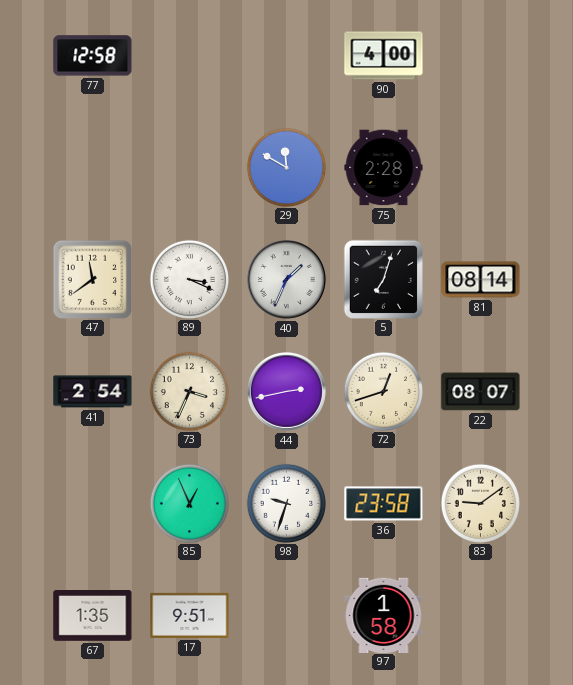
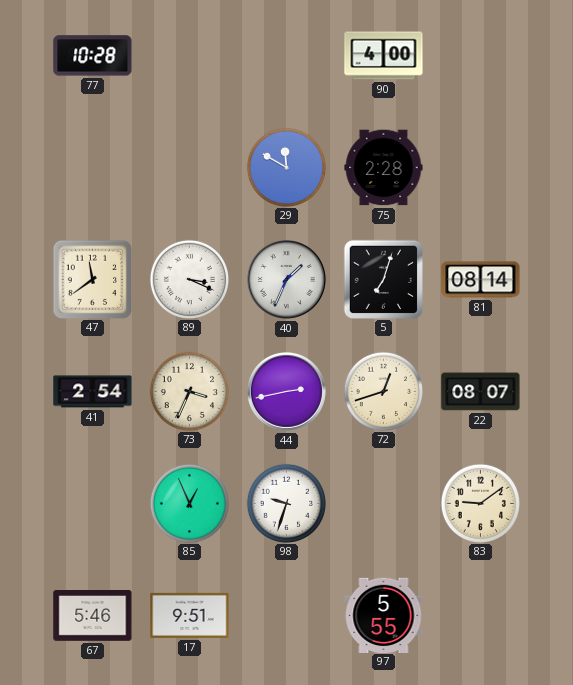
77: 12:58 -> 10:28
36: 23:58 -> none
67: 1:35 -> 5:46
97: 1:58 -> 5:55
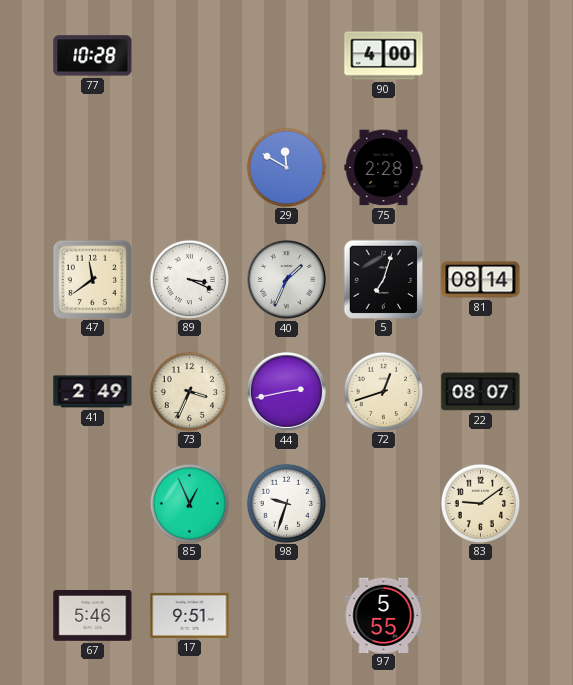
41: 2:54 -> 2:49
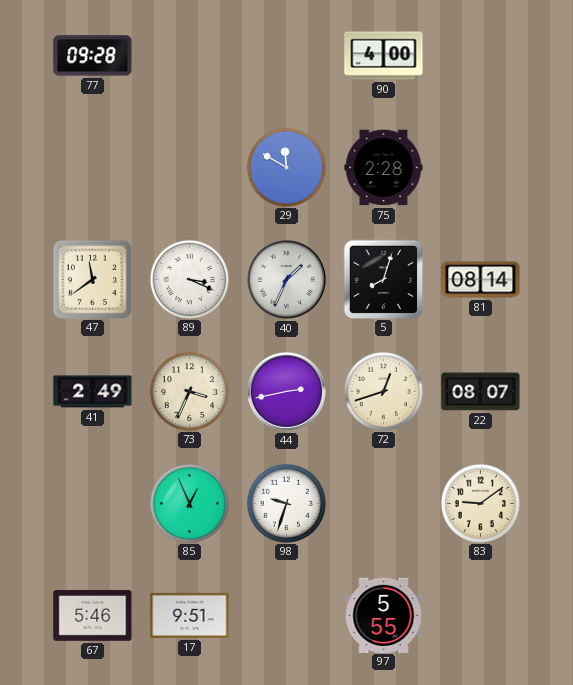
77: 10:28 -> 09:28
5: 7:03 -> 8:03
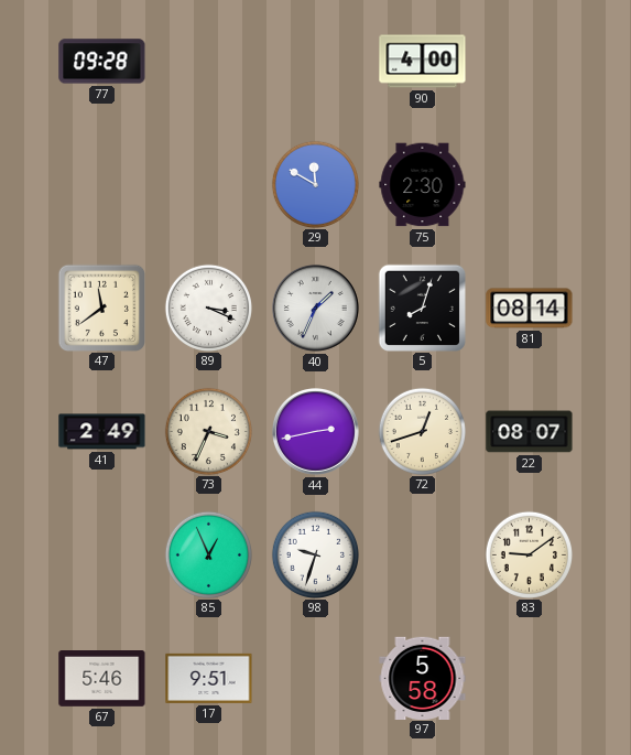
75: 2:28 -> 2:30
97: 5:55 -> 5:58
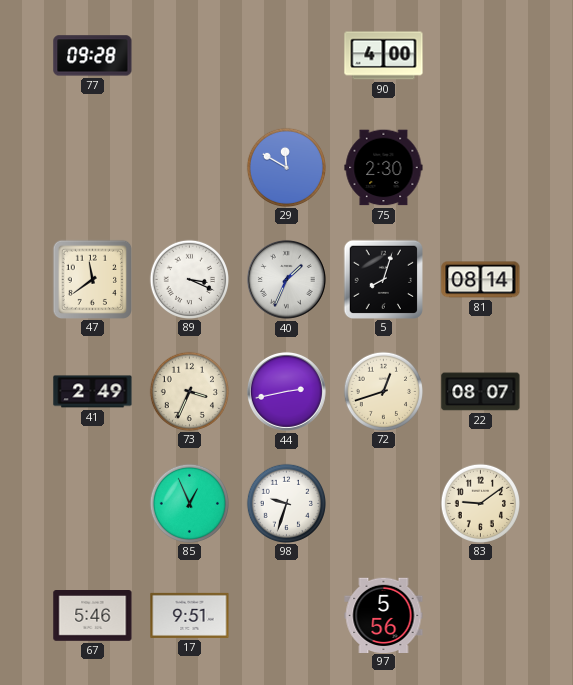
97: 5:58 -> 5:56
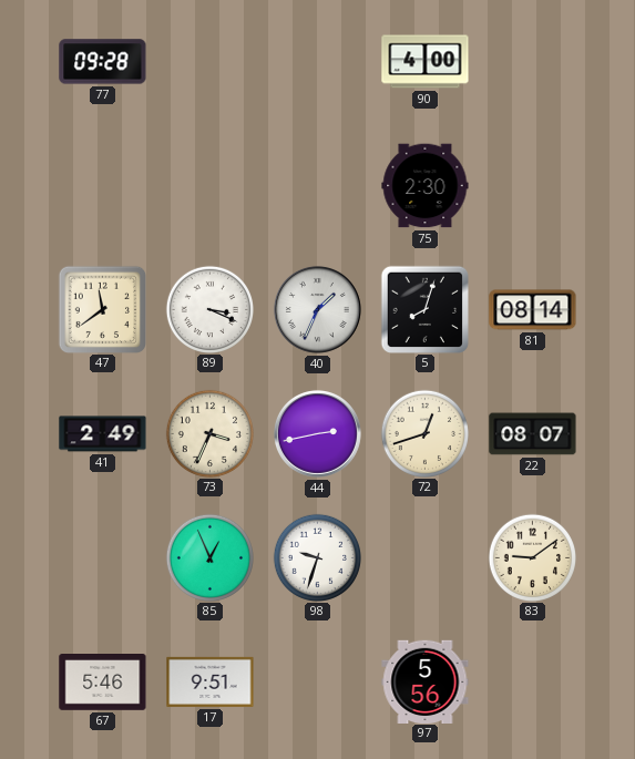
29: 11:50 -> none
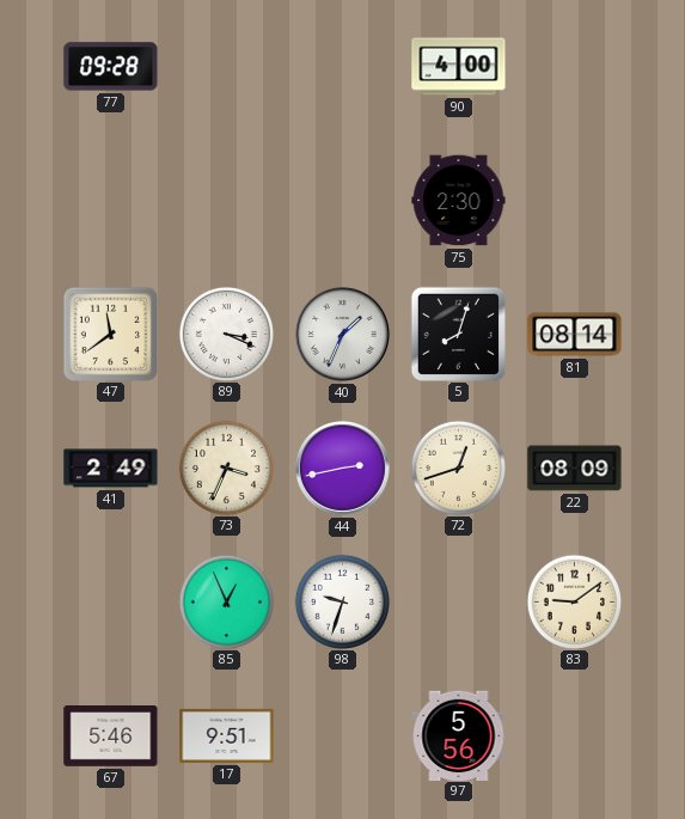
22: 08:07 -> 08:09
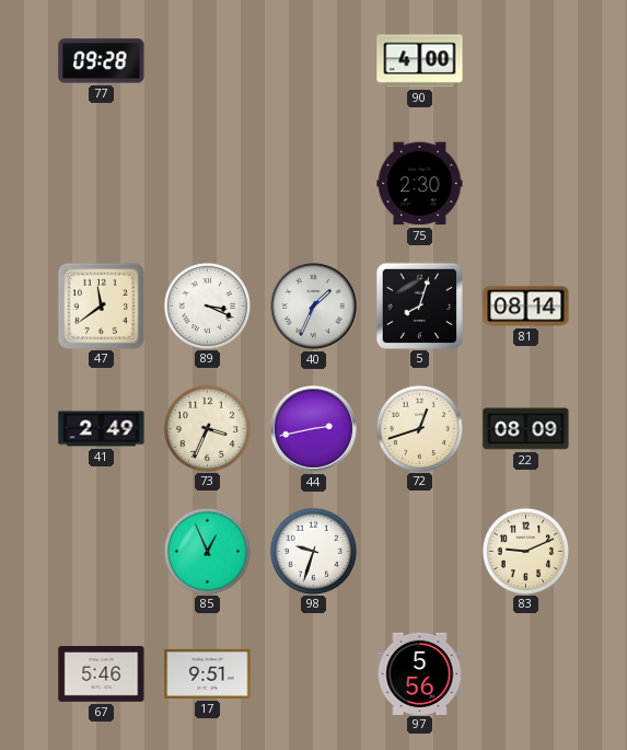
83: 9:09 -> 9:11
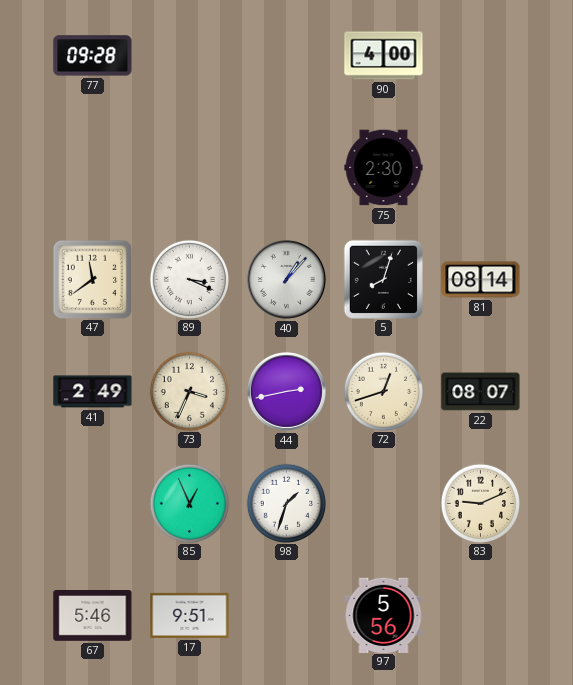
40: 1:34 -> 1:07
22: 08:09 -> 08:07
98: 9:33 -> 1:33
